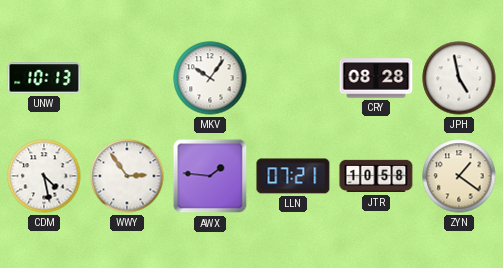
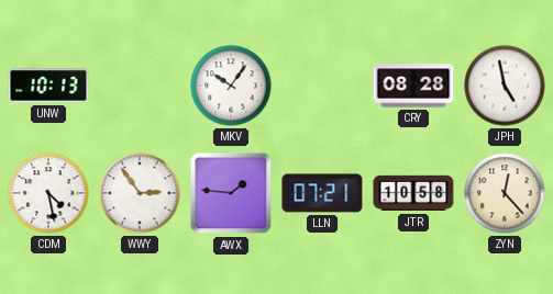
ZYN: 1:21 -> 12:23
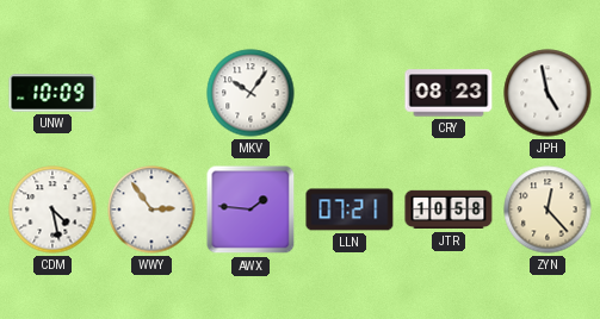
UNW: 10:13 -> 10:09
CRY: 08:28 -> 08:23
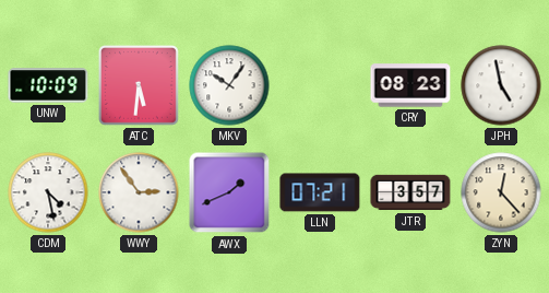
ATC: none -> 5:31
AWX: 1:46 -> 1:41
JTR: 10:58 -> 3:57
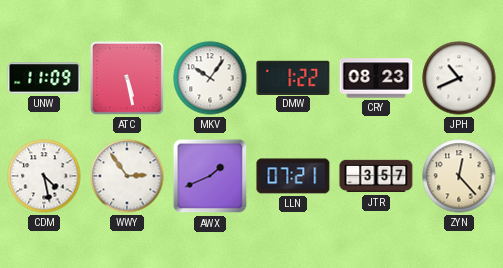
UNW: 10:09 -> 11:09
ATC: 5:31 -> 5:28
DMW: none -> 1:22
JPH: 4:58 -> 10:41
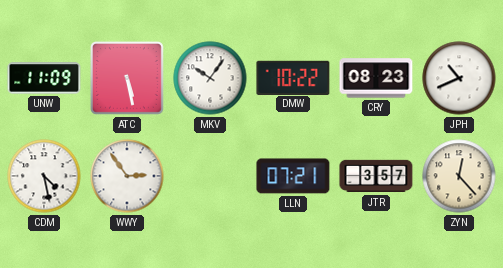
DMW: 1:22 -> 10:22
AWX: 1:41 -> none
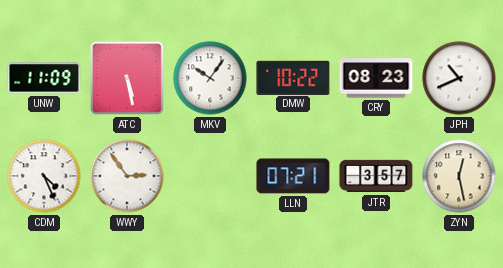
CDM: 4:28 -> 4:26
ZYN: 12:23 -> 12:28
